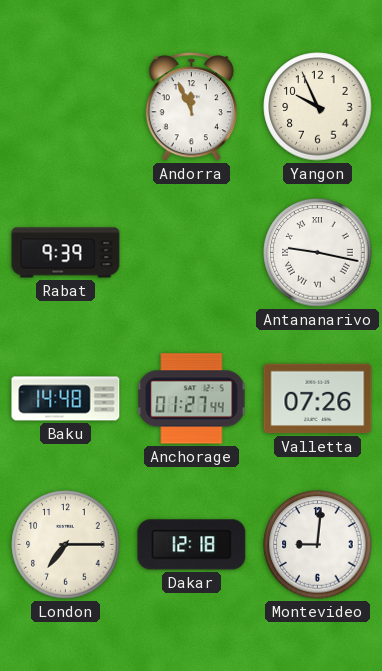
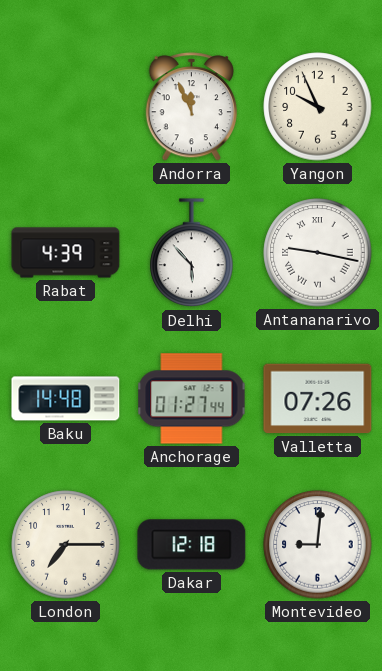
Rabat: 9:39 -> 4:39
Delhi: none -> 5:53
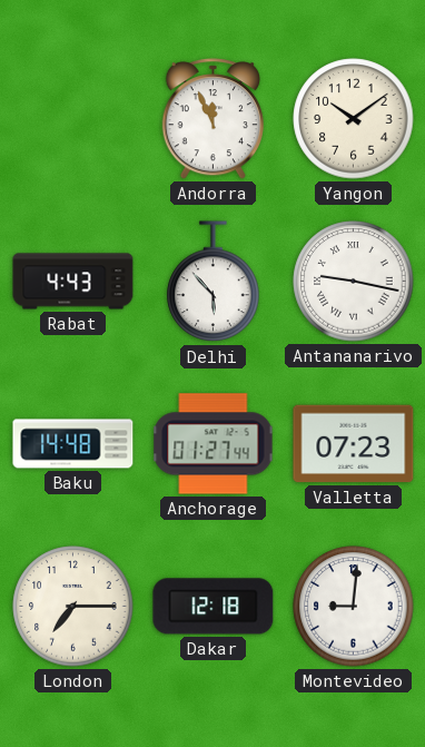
Yangon: 9:56 -> 10:09
Rabat: 4:39 -> 4:43
Valletta: 07:26 -> 07:23
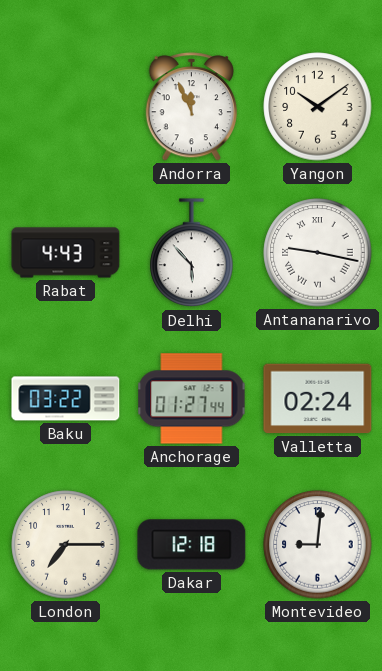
Baku: 14:48 -> 03:22
Valletta: 07:23 -> 02:24
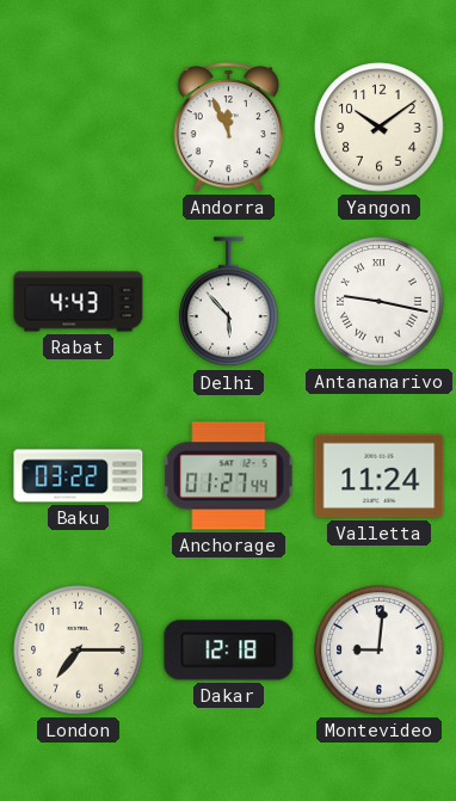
Valletta: 02:24 -> 11:24
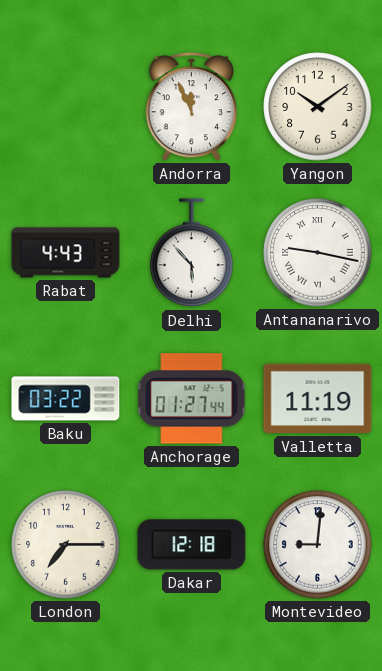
Valletta: 11:24 -> 11:19
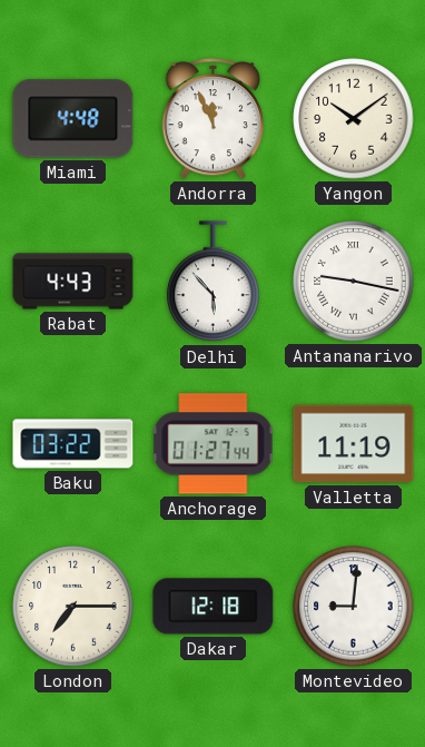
Miami: none -> 4:48
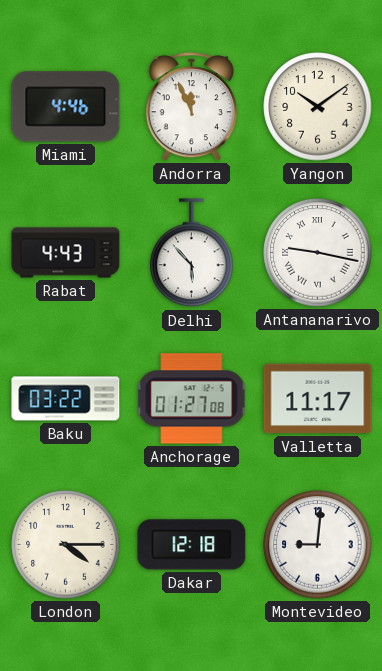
Miami: 4:48 -> 4:46
Anchorage: 01:27:44 -> 01:27:08
Valletta: 11:19 -> 11:17
London: 7:15 -> 4:15
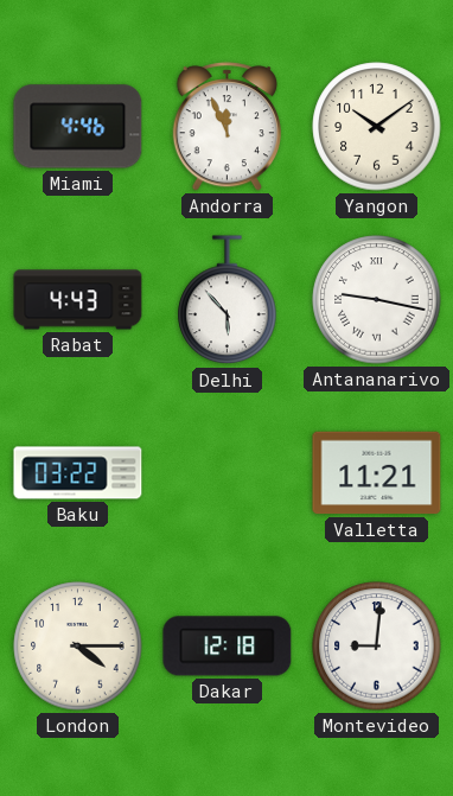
Anchorage: 01:27 -> none
Valletta: 11:17 -> 11:21
